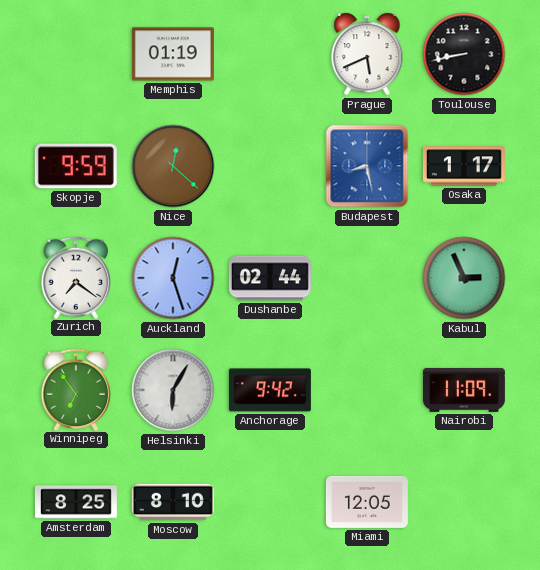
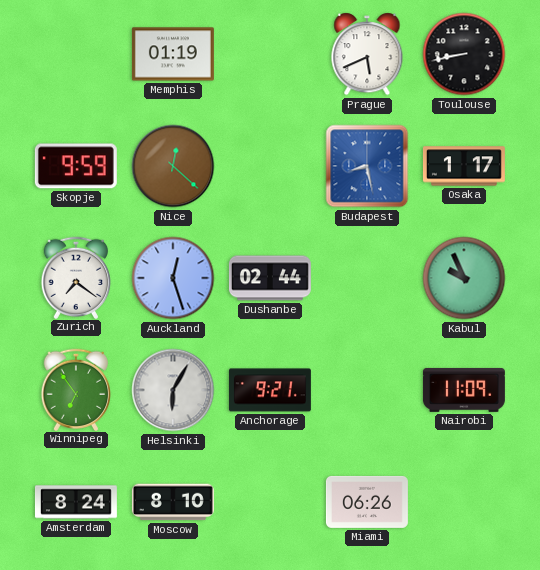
Kabul: 2:56 -> 9:56
Anchorage: 9:42 -> 9:21
Amsterdam: 8:25 -> 8:24
Miami: 12:05 -> 06:26
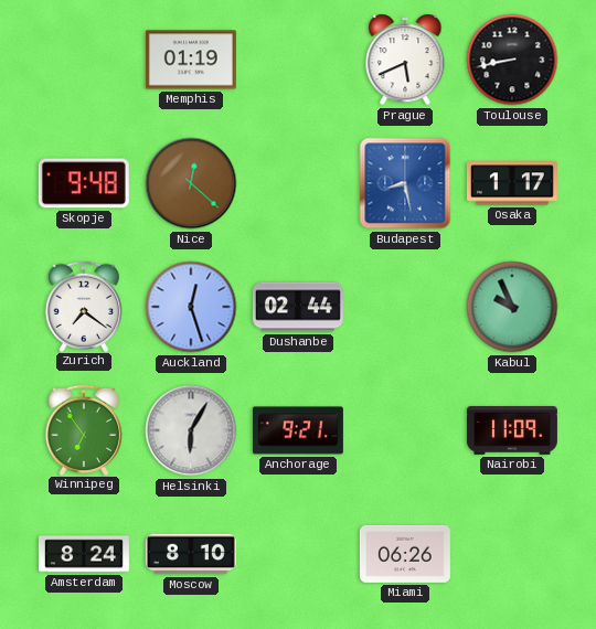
Skopje: 9:59 -> 9:48
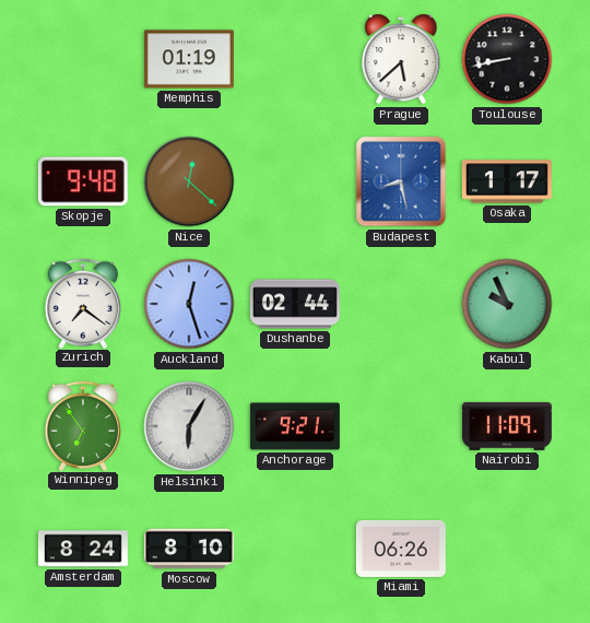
Prague: 5:41 -> 5:38
